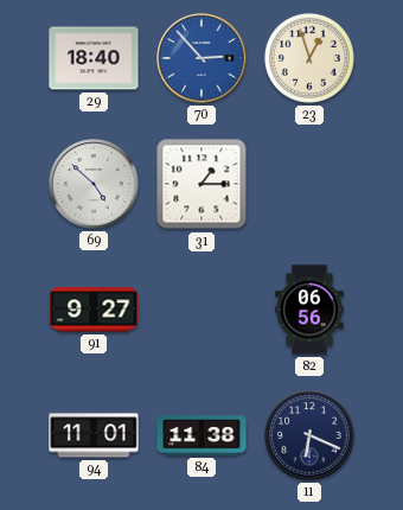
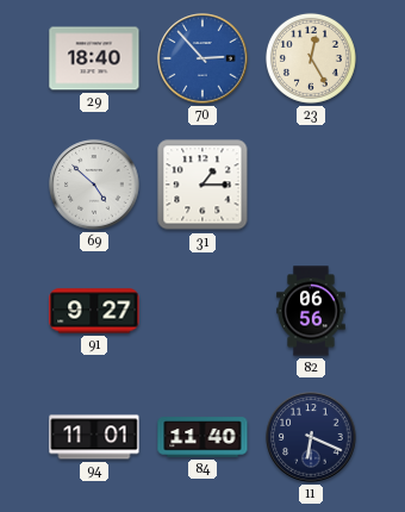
23: 12:57 -> 12:25
84: 11:38 -> 11:40
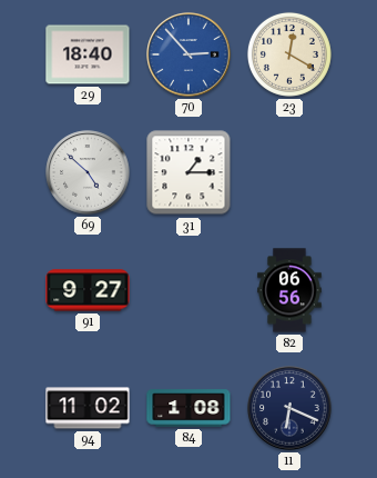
23: 12:25 -> 12:20
94: 11:01 -> 11:02
84: 11:40 -> 1:08
